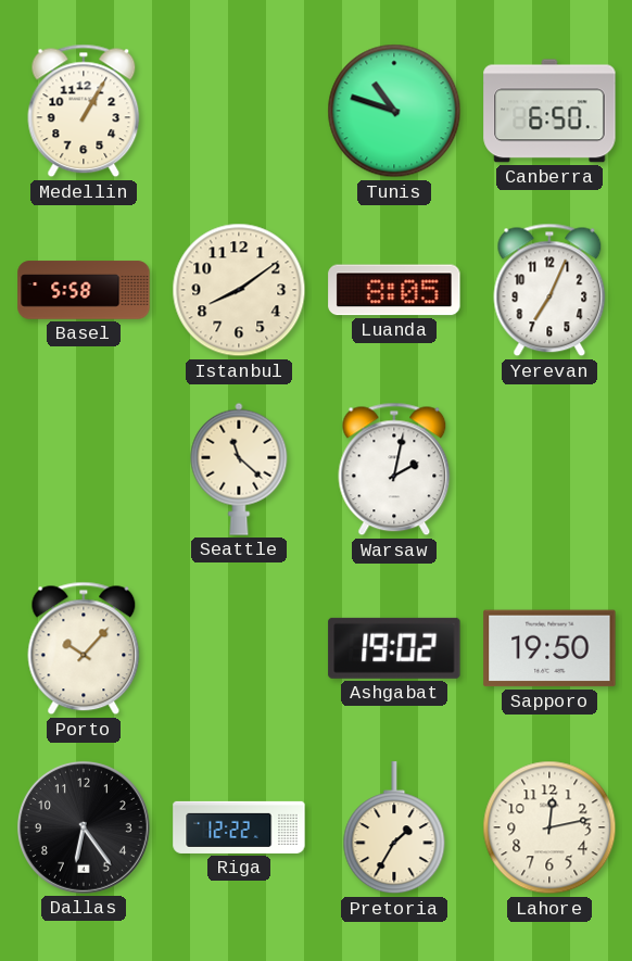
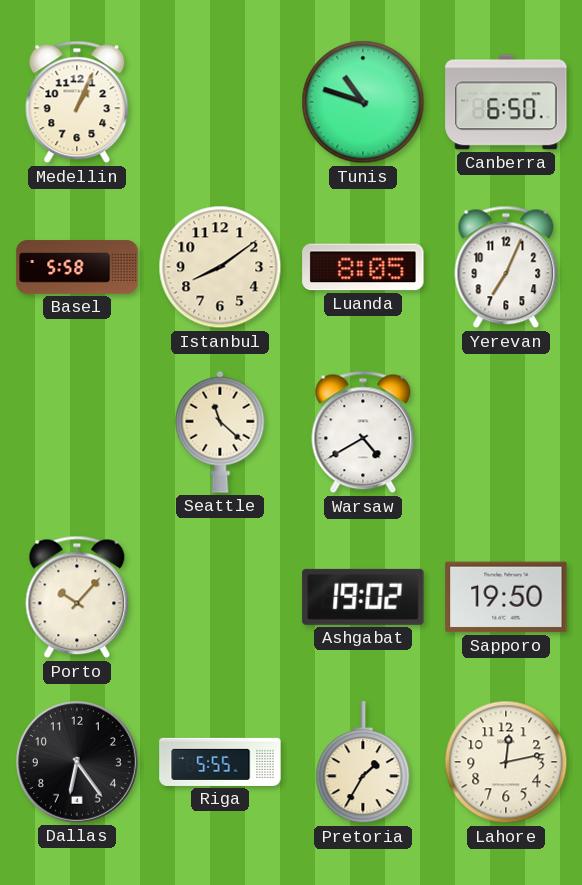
Medellin: 1:05 -> 1:04
Warsaw: 2:02 -> 4:40
Riga: 12:22 -> 5:55
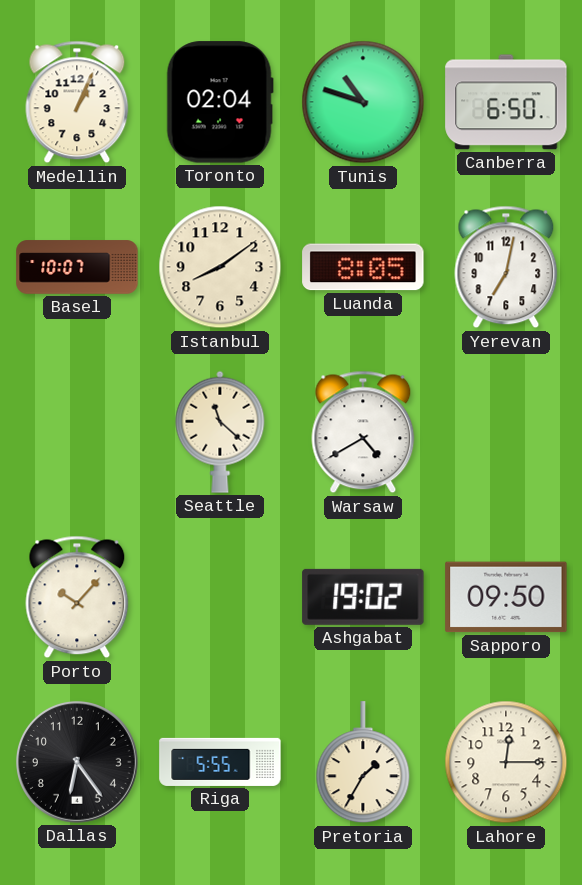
Toronto: none -> 02:04
Basel: 5:58 -> 10:07
Yerevan: 7:04 -> 7:02
Sapporo: 19:50 -> 09:50
Lahore: 12:13 -> 12:15
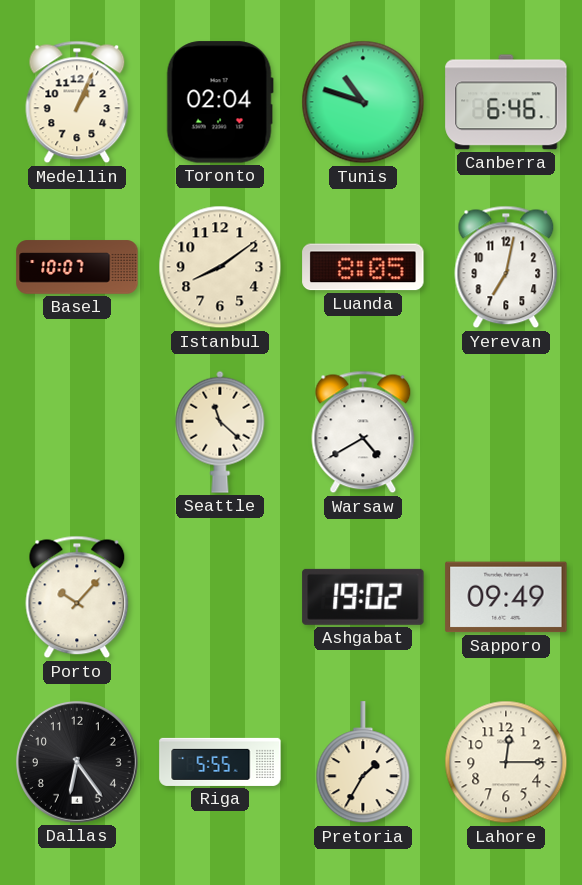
Canberra: 6:50 -> 6:46
Sapporo: 09:50 -> 09:49
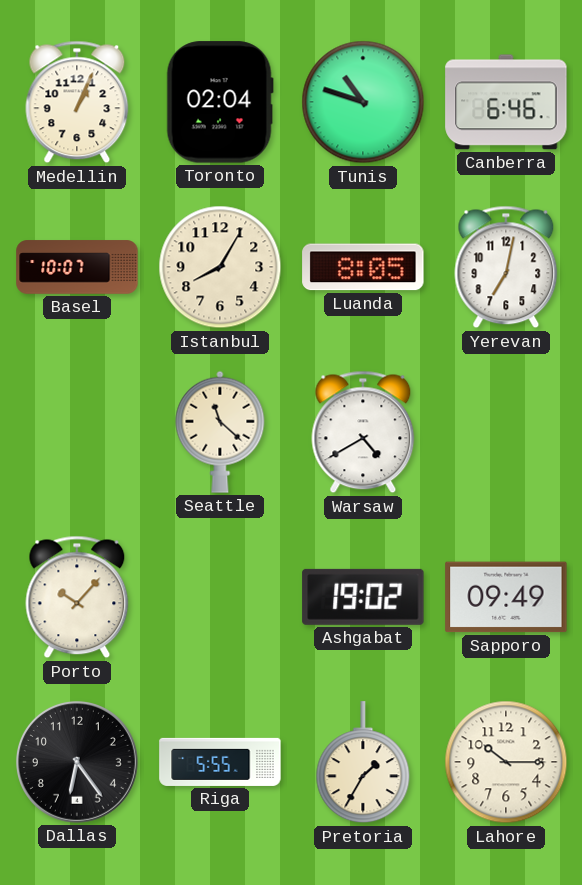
Istanbul: 8:09 -> 8:05
Lahore: 12:15 -> 10:15
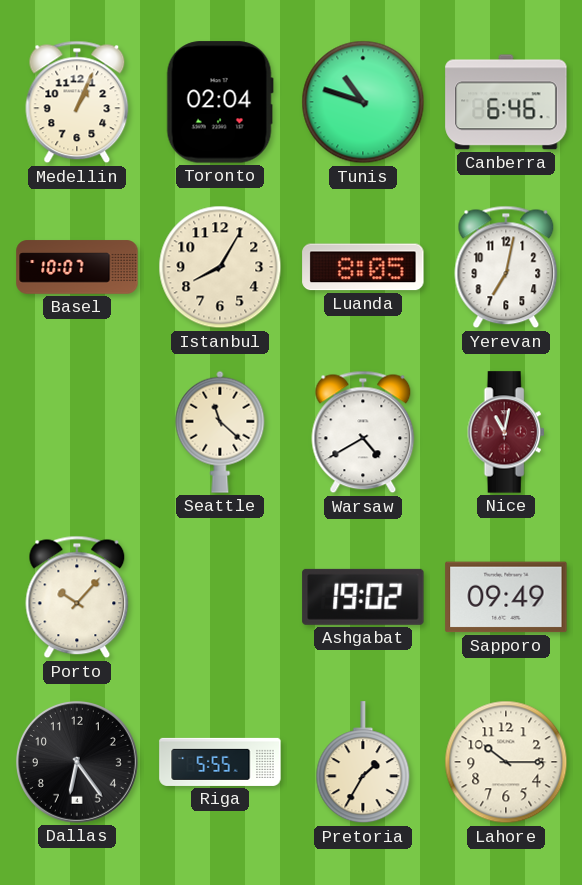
Nice: none -> 11:02
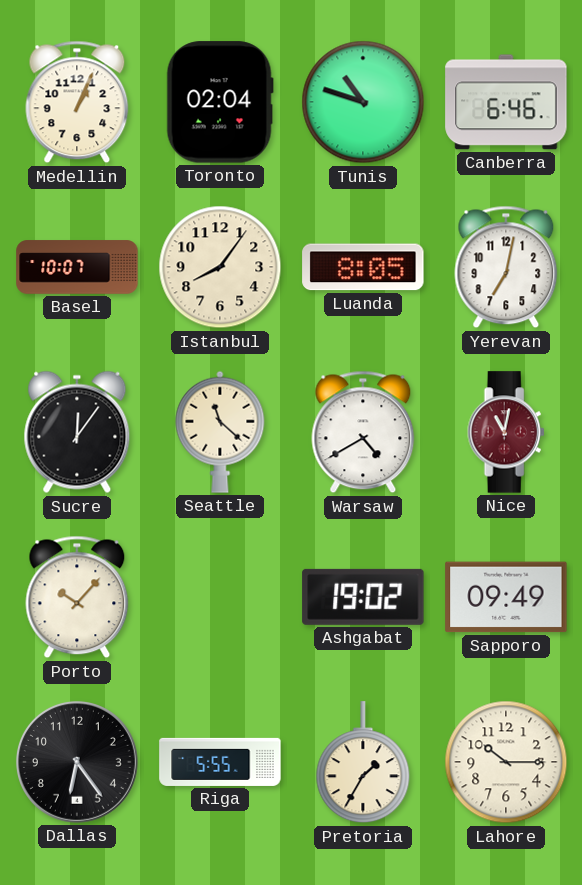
Istanbul: 8:05 -> 8:06
Sucre: none -> 12:06
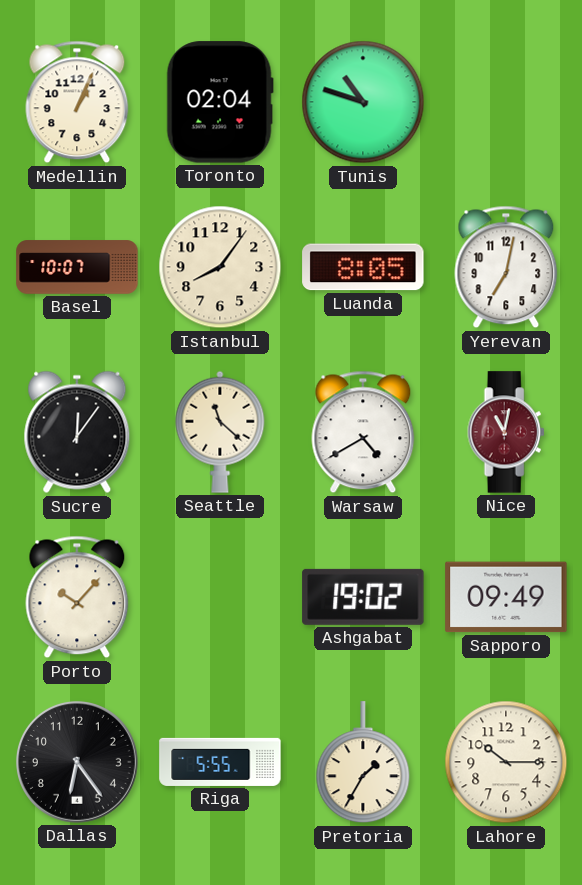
Canberra: 6:46 -> none
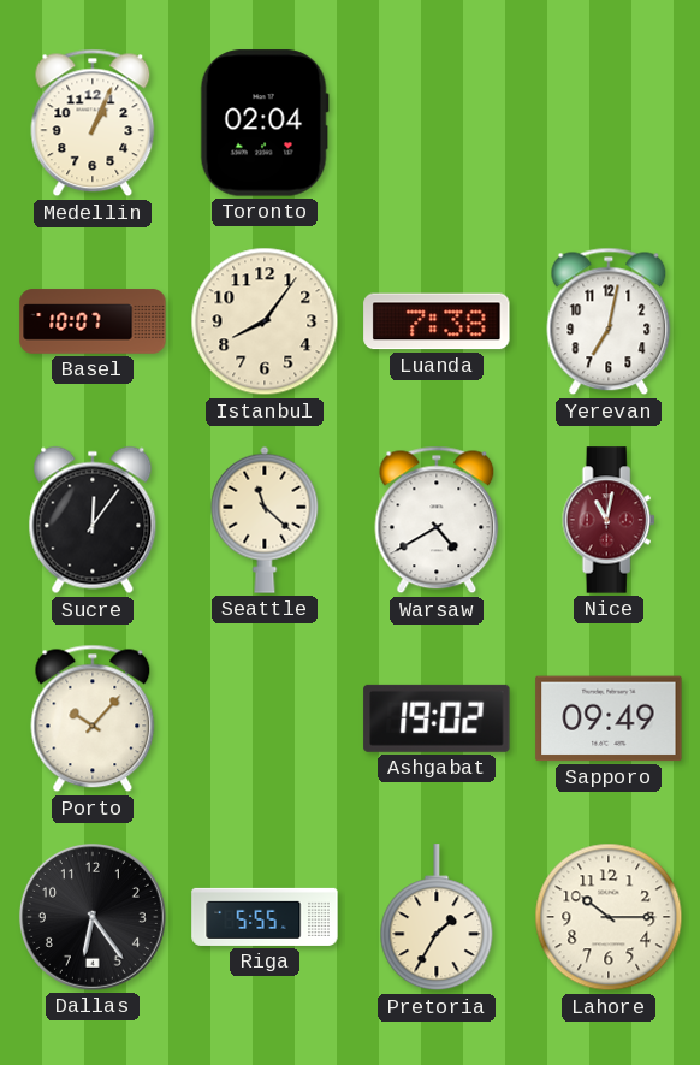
Tunis: 10:48 -> none
Luanda: 8:05 -> 7:38
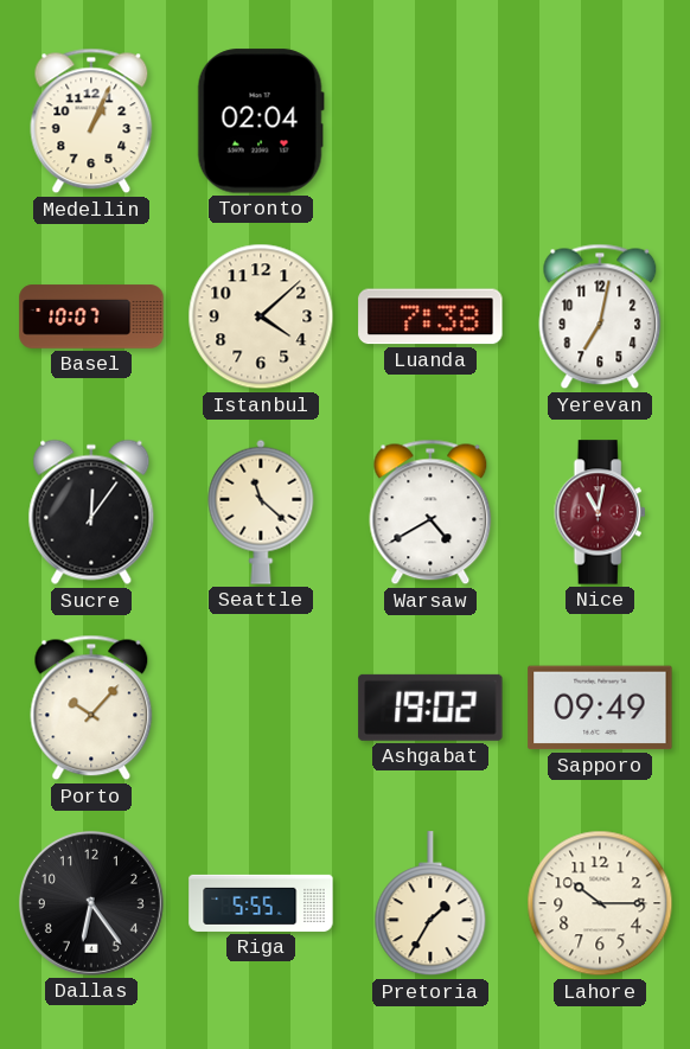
Istanbul: 8:06 -> 4:08
